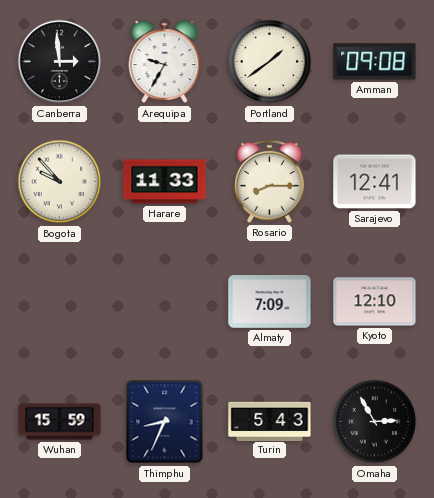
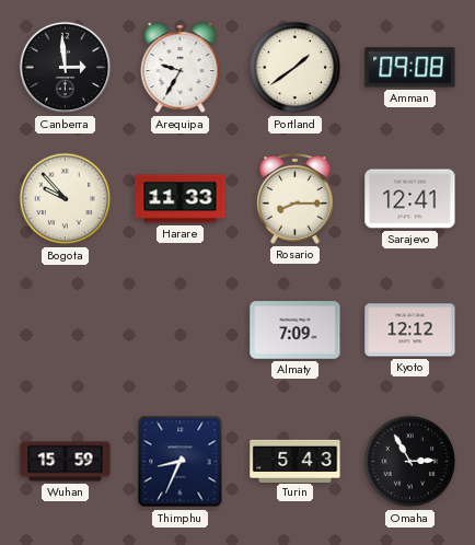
Kyoto: 12:10 -> 12:12
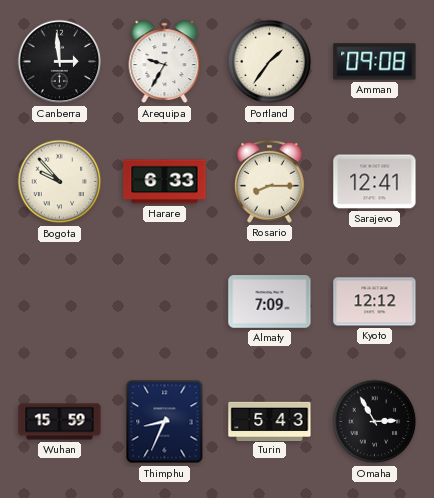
Portland: 1:39 -> 1:36
Harare: 11:33 -> 6:33
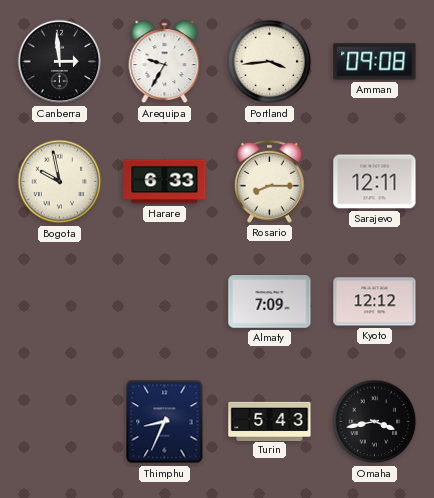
Portland: 1:36 -> 3:44
Bogota: 9:53 -> 9:58
Sarajevo: 12:41 -> 12:11
Wuhan: 15:59 -> none
Omaha: 2:55 -> 3:43
